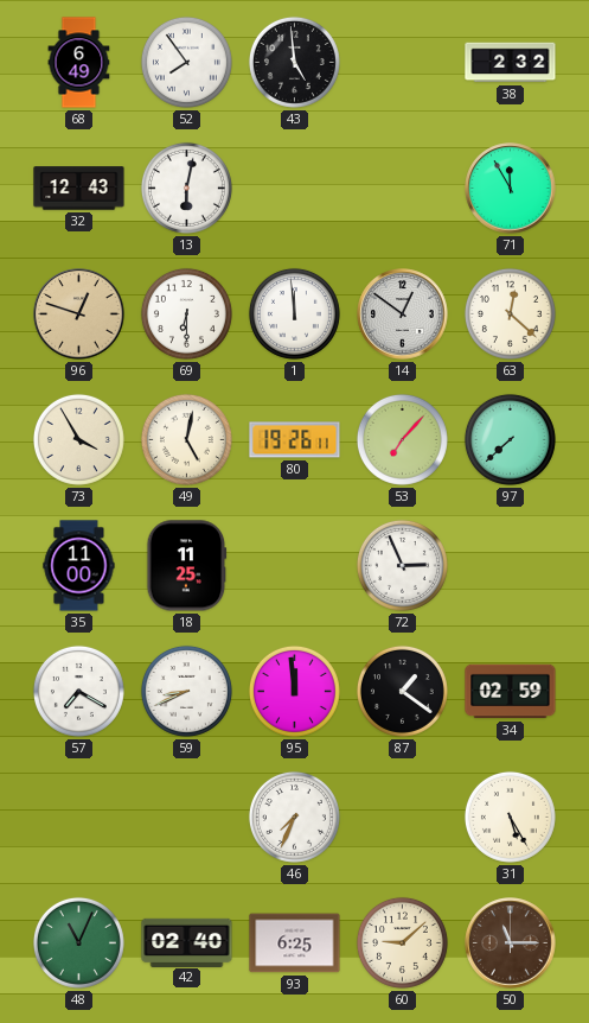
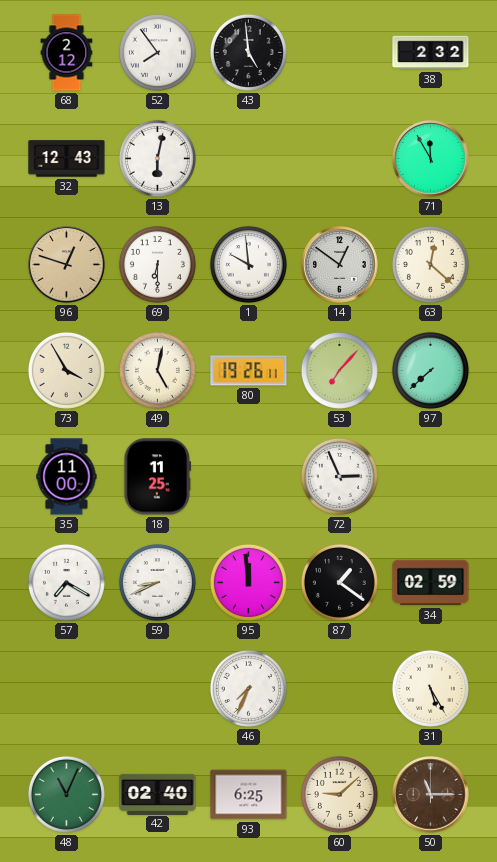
68: 6:49 -> 2:12
1: 11:59 -> 9:59
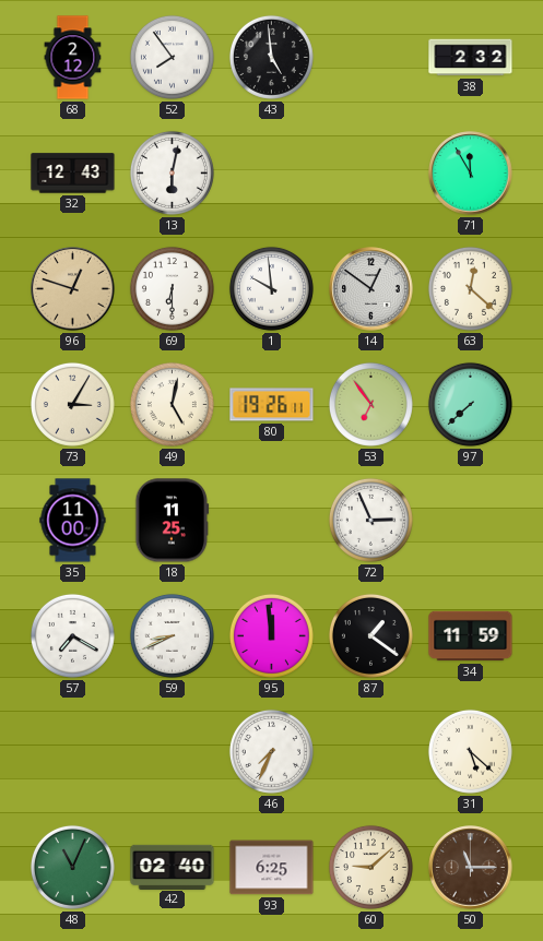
73: 3:55 -> 3:05
53: 7:07 -> 6:54
34: 02:59 -> 11:59
31: 5:25 -> 5:22
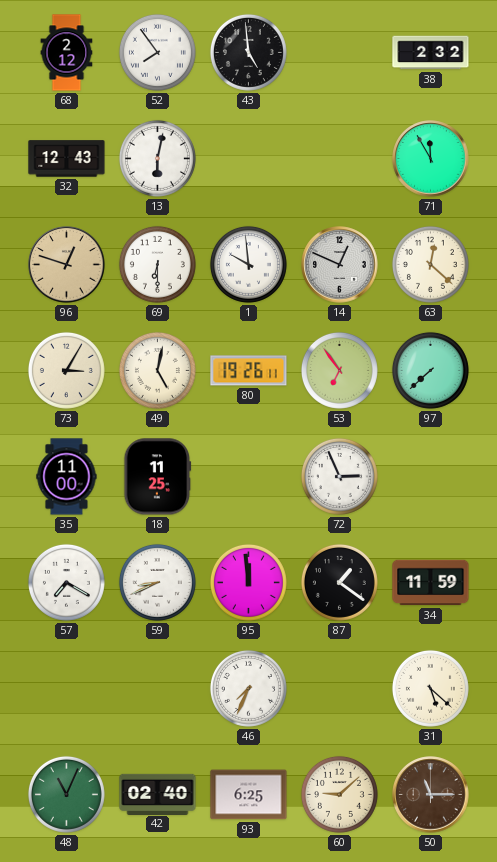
14: 12:51 -> 12:49
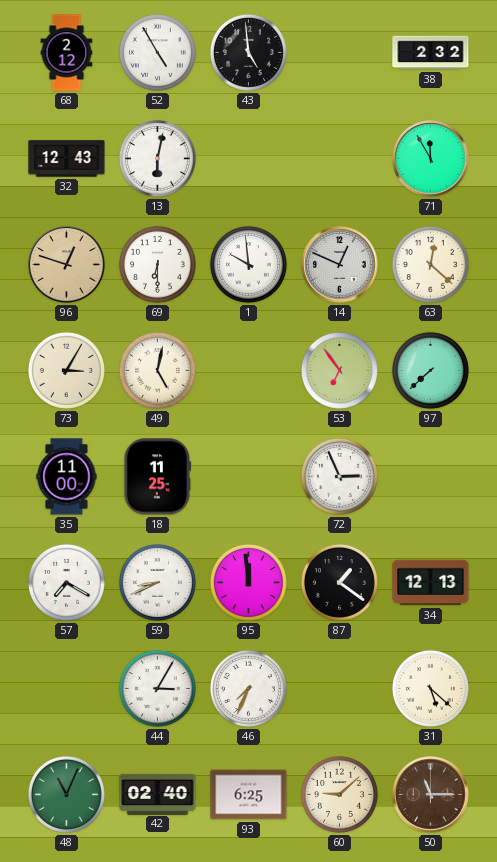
52: 7:54 -> 4:55
80: 19:26 -> none
34: 11:59 -> 12:13
44: none -> 3:05
